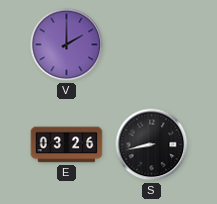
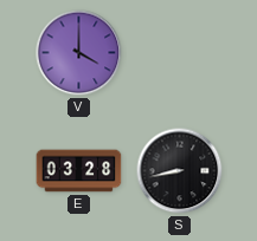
V: 2:00 -> 4:00
E: 03:26 -> 03:28
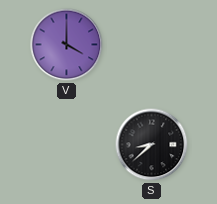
E: 03:28 -> none
S: 8:43 -> 8:38
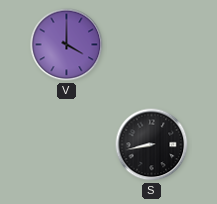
S: 8:38 -> 8:43
